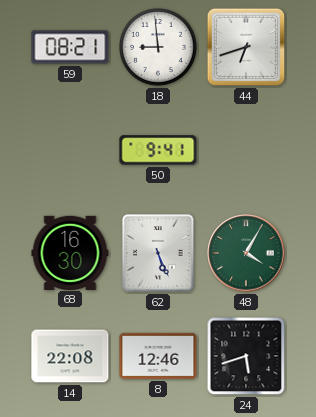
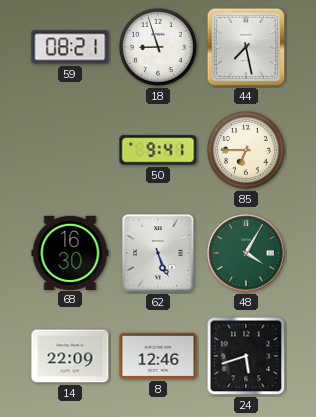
18: 8:59 -> 8:57
44: 6:42 -> 7:28
85: none -> 6:45
14: 22:08 -> 22:09
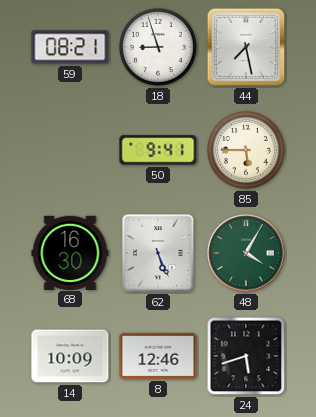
85: 6:45 -> 5:45
14: 22:09 -> 10:09
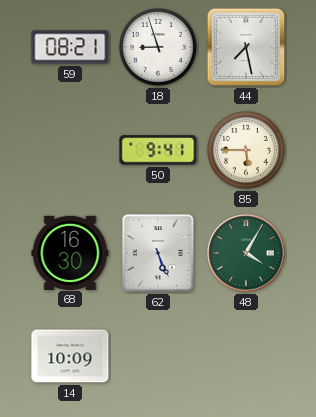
8: 12:46 -> none
24: 5:42 -> none
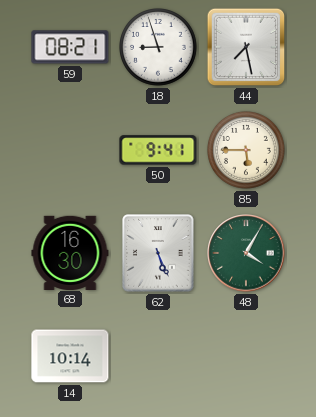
14: 10:09 -> 10:14
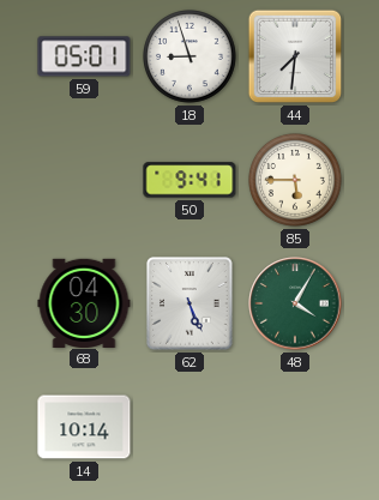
59: 08:21 -> 05:01
44: 7:28 -> 7:31
68: 16:30 -> 04:30
